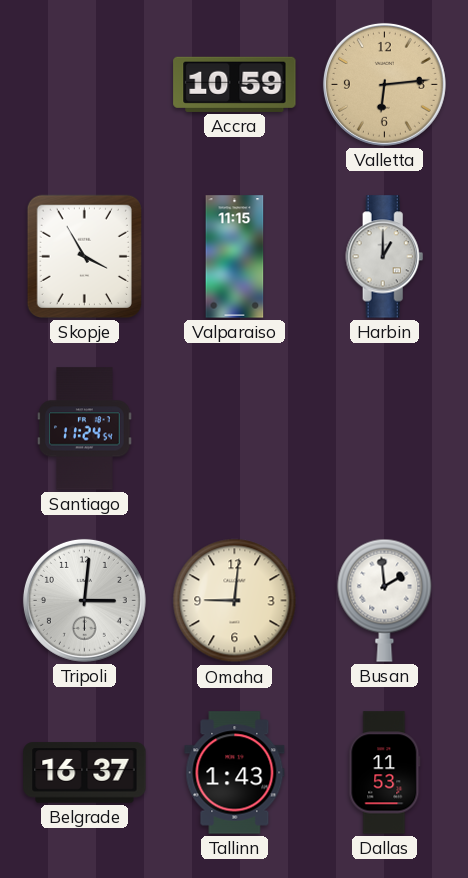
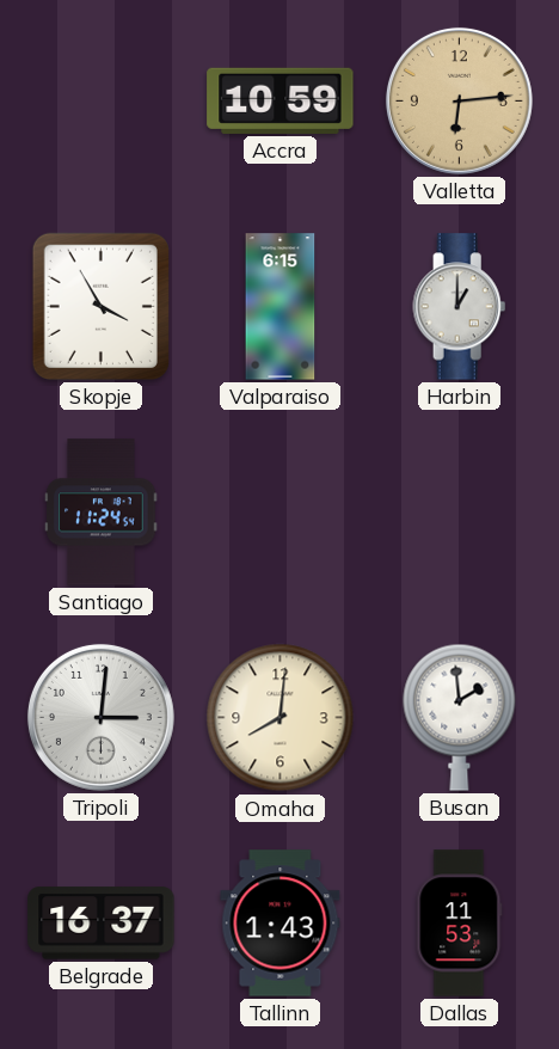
Valparaiso: 11:15 -> 6:15
Omaha: 9:01 -> 8:01
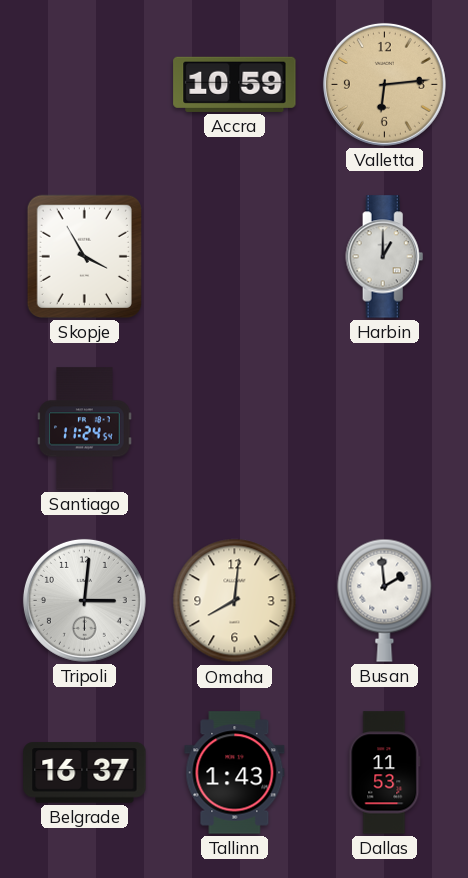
Valparaiso: 6:15 -> none
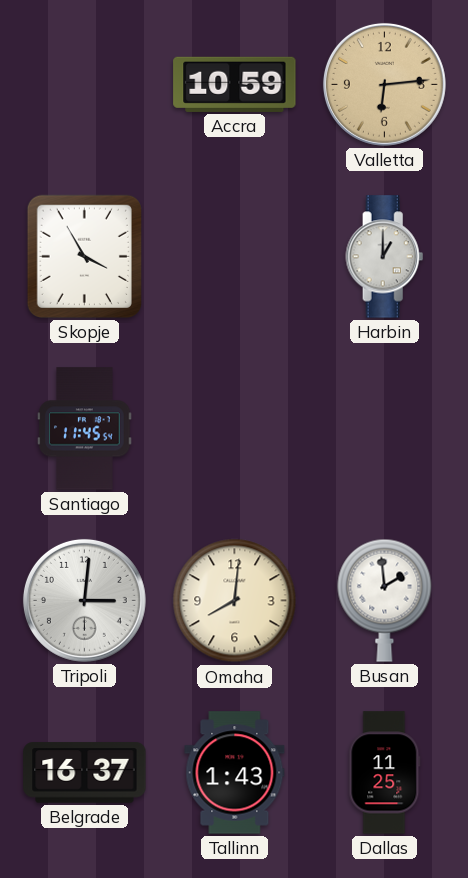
Santiago: 11:24 -> 11:45
Dallas: 11:53 -> 11:25
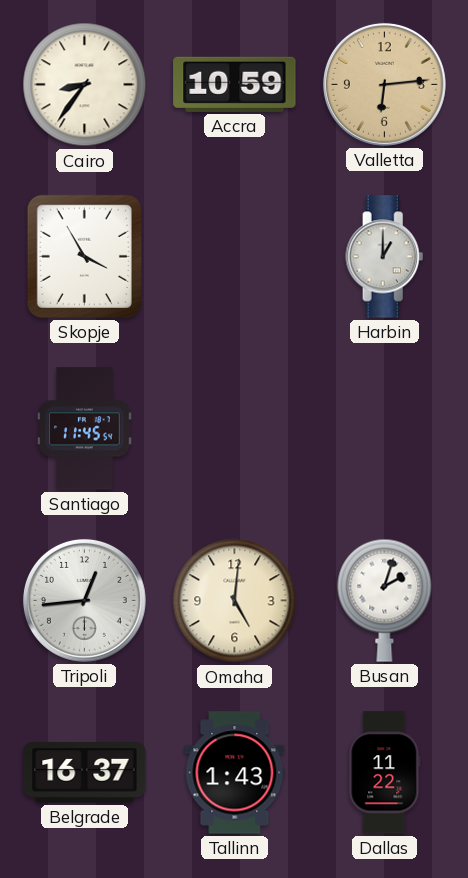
Cairo: none -> 8:36
Tripoli: 3:01 -> 12:44
Omaha: 8:01 -> 5:01
Busan: 1:59 -> 2:03
Dallas: 11:25 -> 11:22
